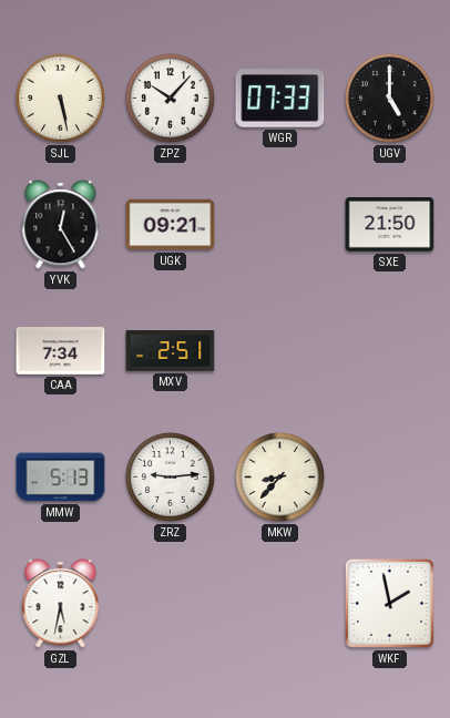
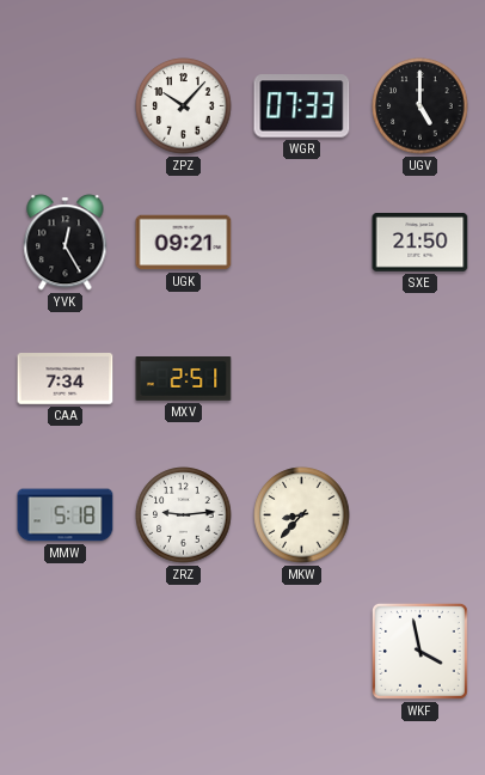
SJL: 5:28 -> none
MMW: 5:13 -> 5:18
GZL: 5:32 -> none
WKF: 1:58 -> 3:58
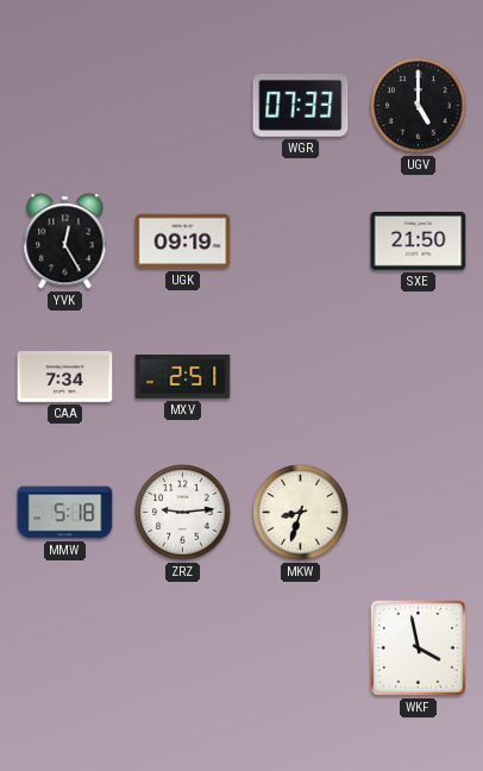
ZPZ: 10:07 -> none
UGK: 09:21 -> 09:19
MKW: 8:37 -> 8:33
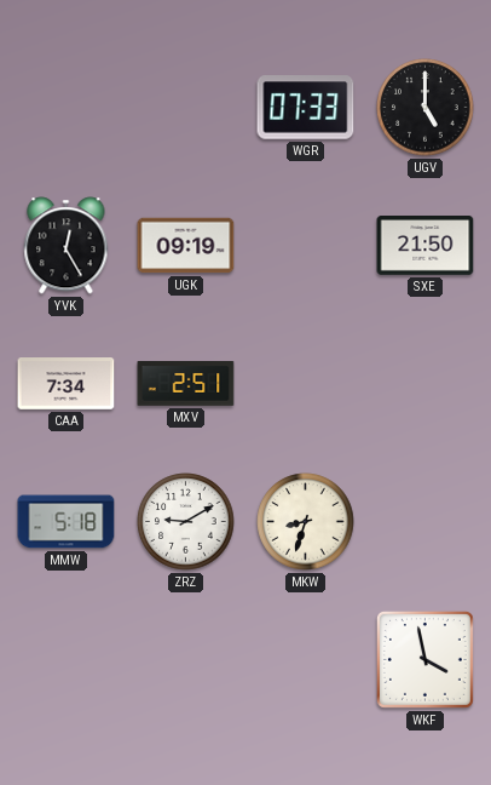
ZRZ: 9:14 -> 9:10
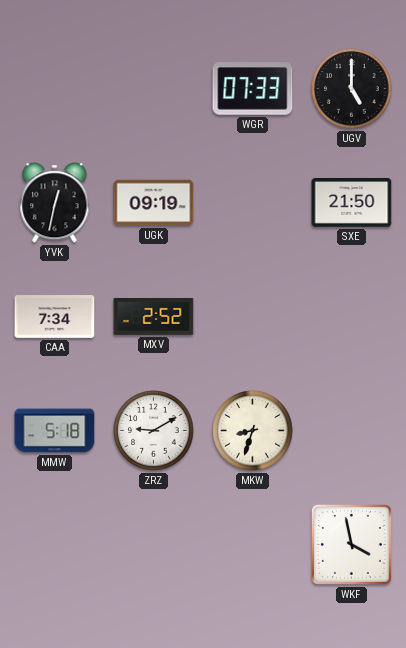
YVK: 12:25 -> 12:32
MXV: 2:51 -> 2:52
